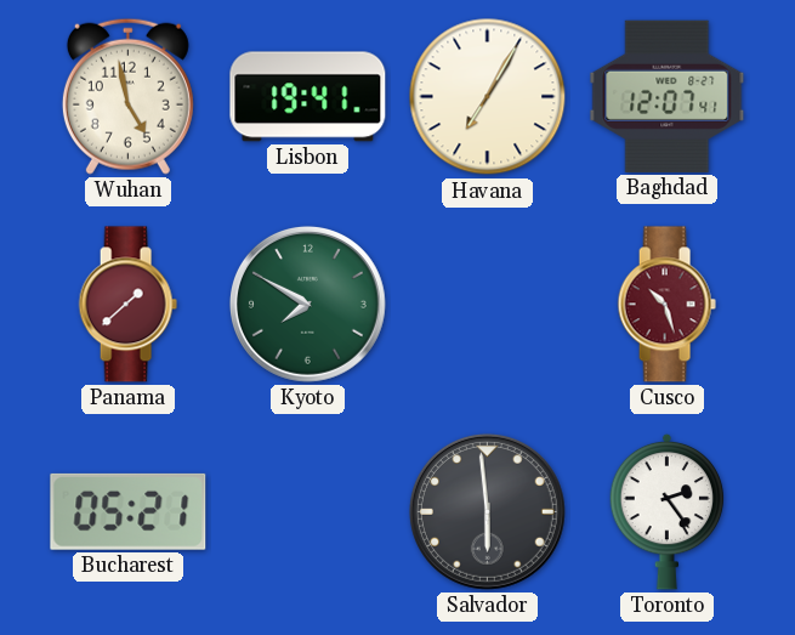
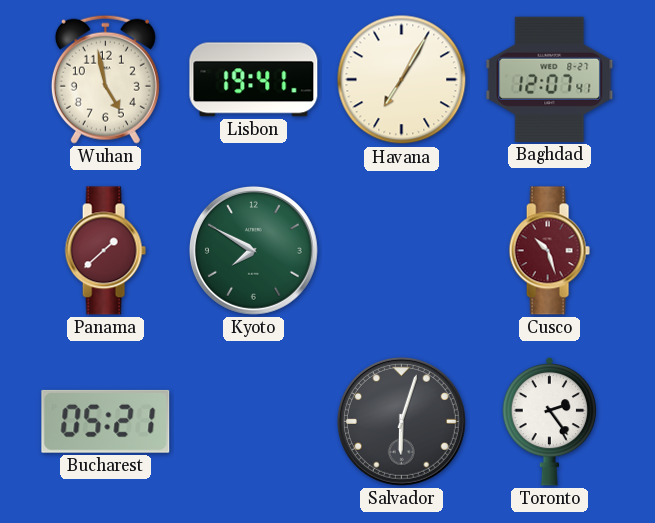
Salvador: 5:59 -> 6:03
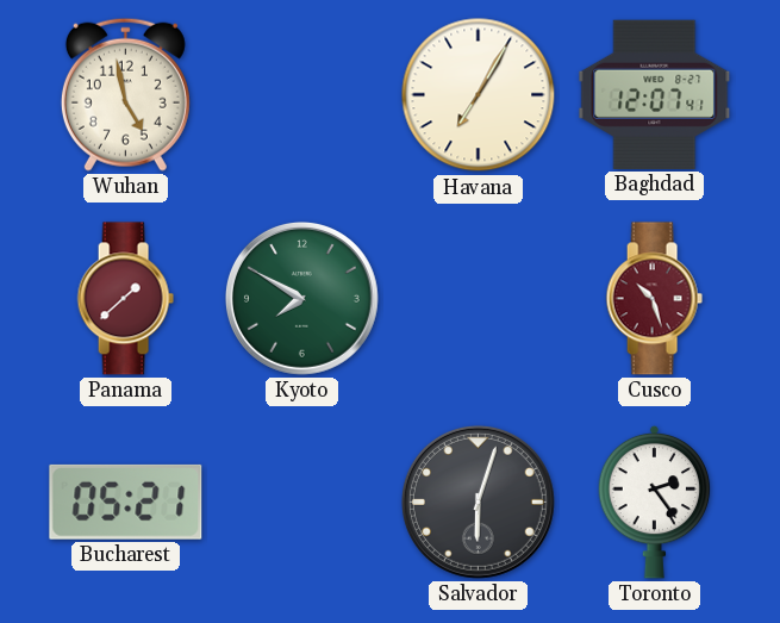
Lisbon: 19:41 -> none
